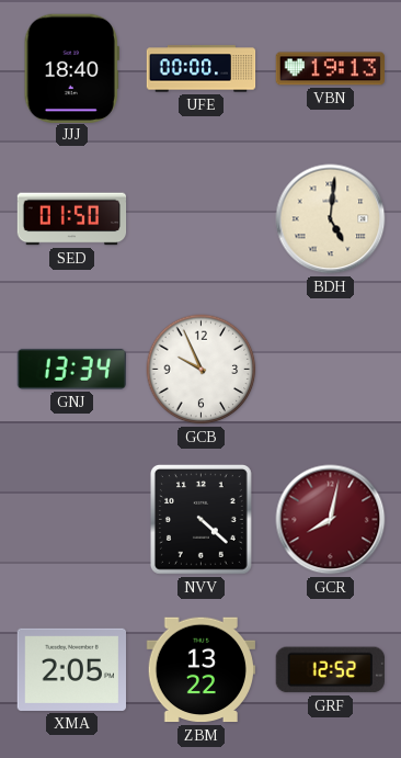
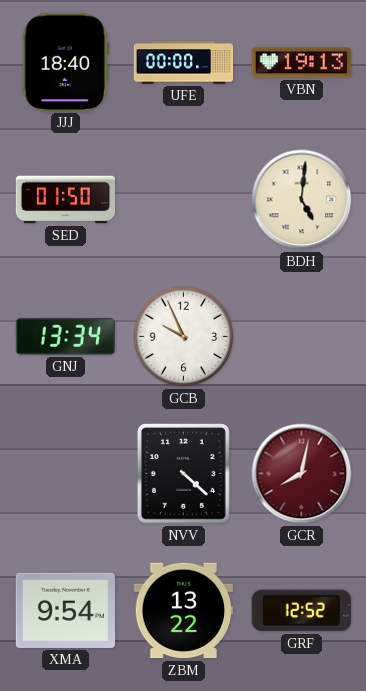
XMA: 2:05 -> 9:54
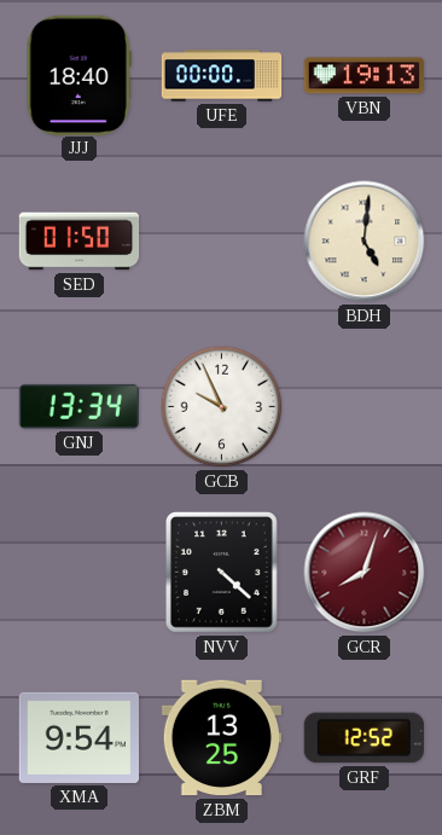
GCR: 8:02 -> 8:03
ZBM: 13:22 -> 13:25
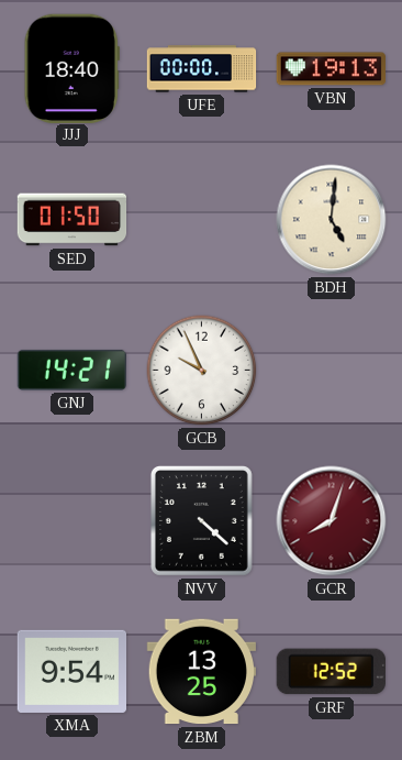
GNJ: 13:34 -> 14:21
